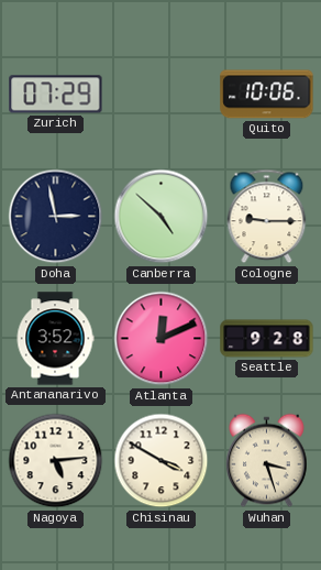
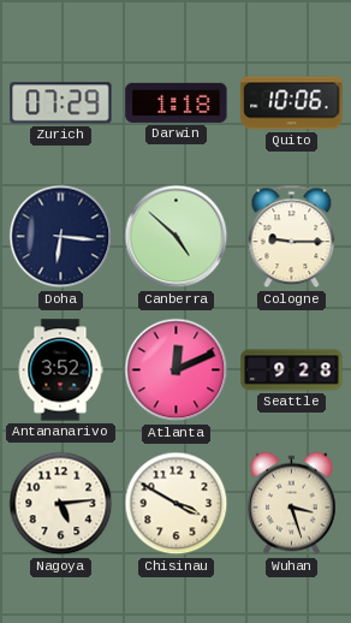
Darwin: none -> 1:18
Doha: 2:58 -> 6:16
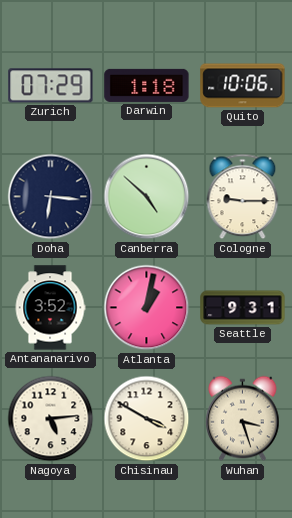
Atlanta: 12:11 -> 1:02
Seattle: 9:28 -> 9:31
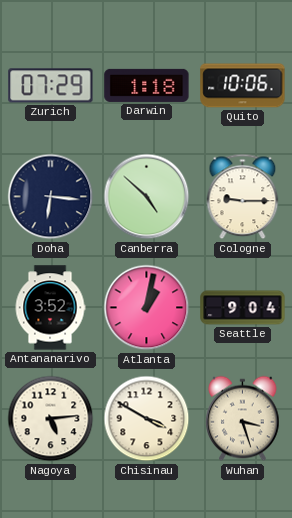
Seattle: 9:31 -> 9:04
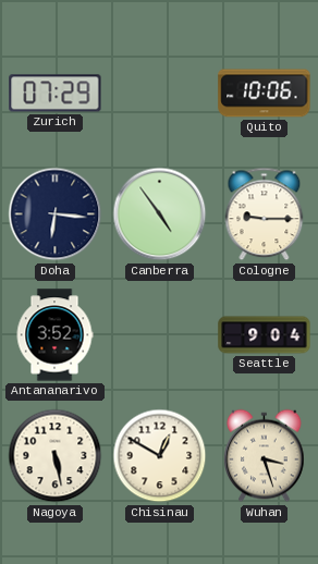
Darwin: 1:18 -> none
Canberra: 4:52 -> 4:54
Atlanta: 1:02 -> none
Nagoya: 5:14 -> 5:28
Chisinau: 3:50 -> 12:50
